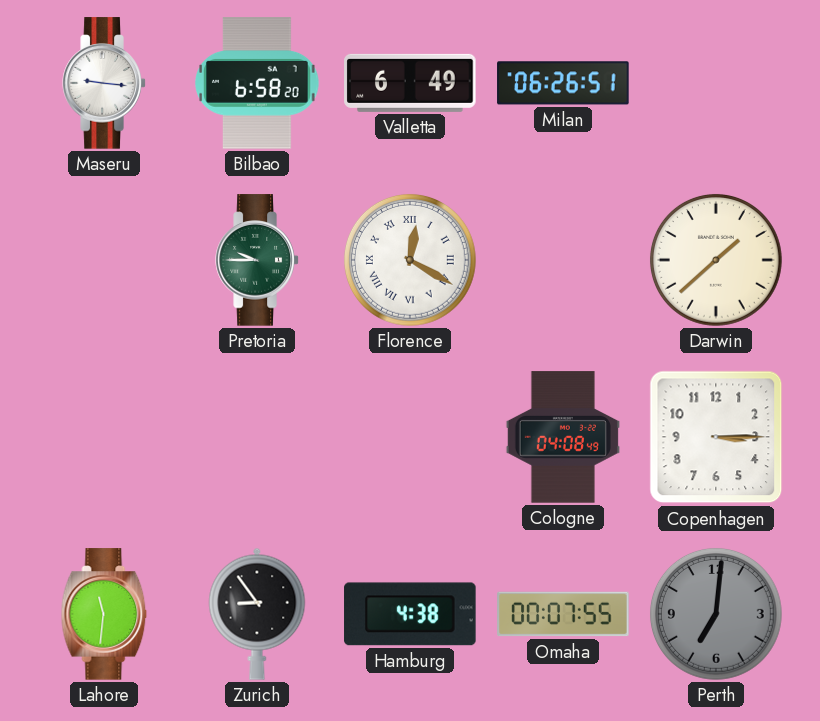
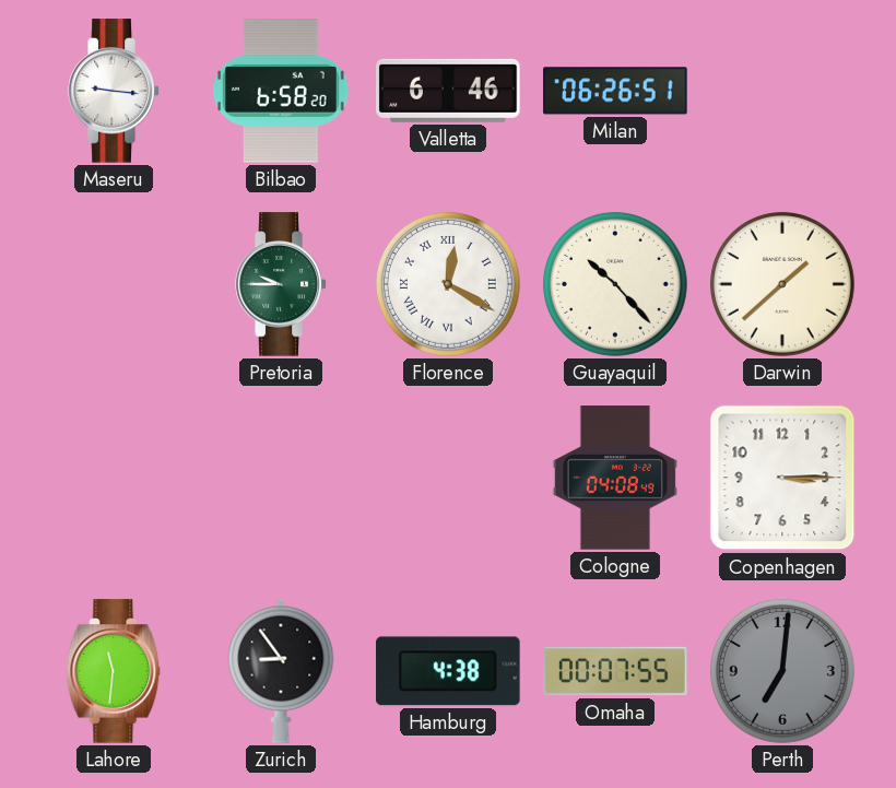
Valletta: 6:49 -> 6:46
Guayaquil: none -> 10:23
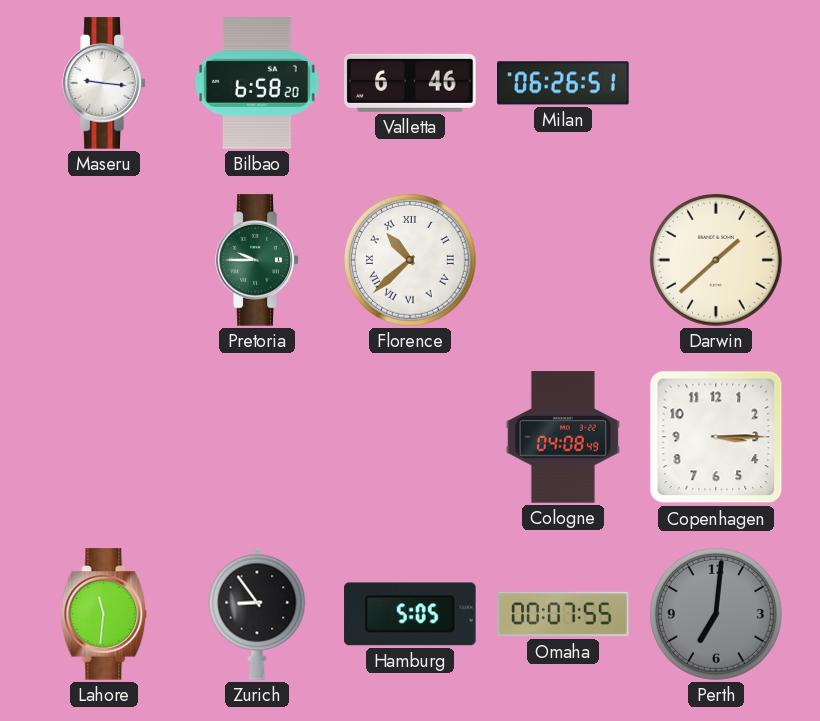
Florence: 12:20 -> 10:38
Guayaquil: 10:23 -> none
Hamburg: 4:38 -> 5:05
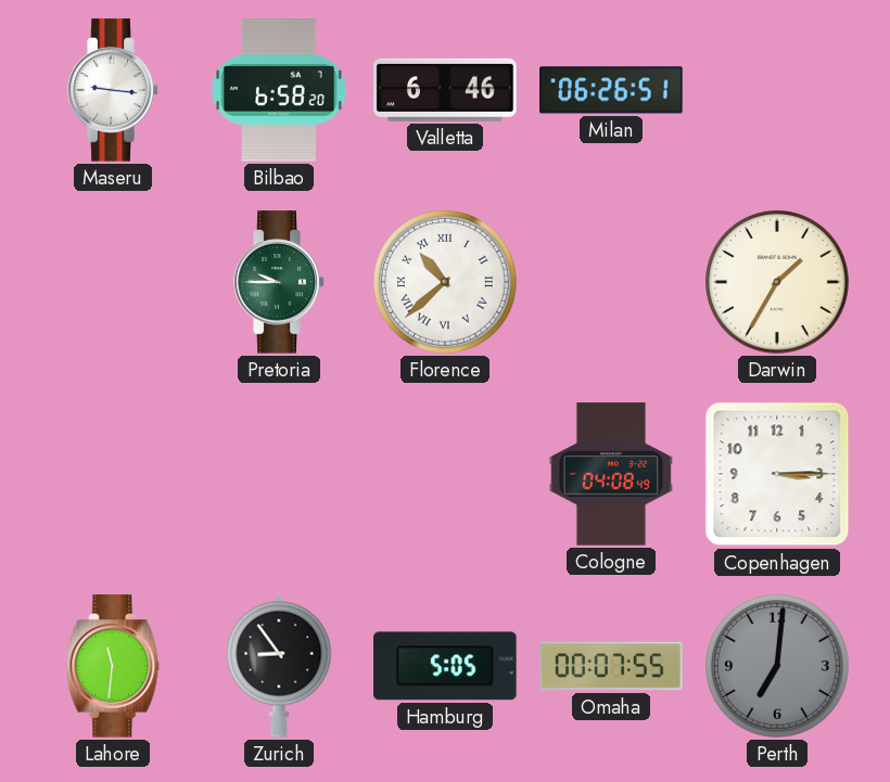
Darwin: 1:38 -> 1:35
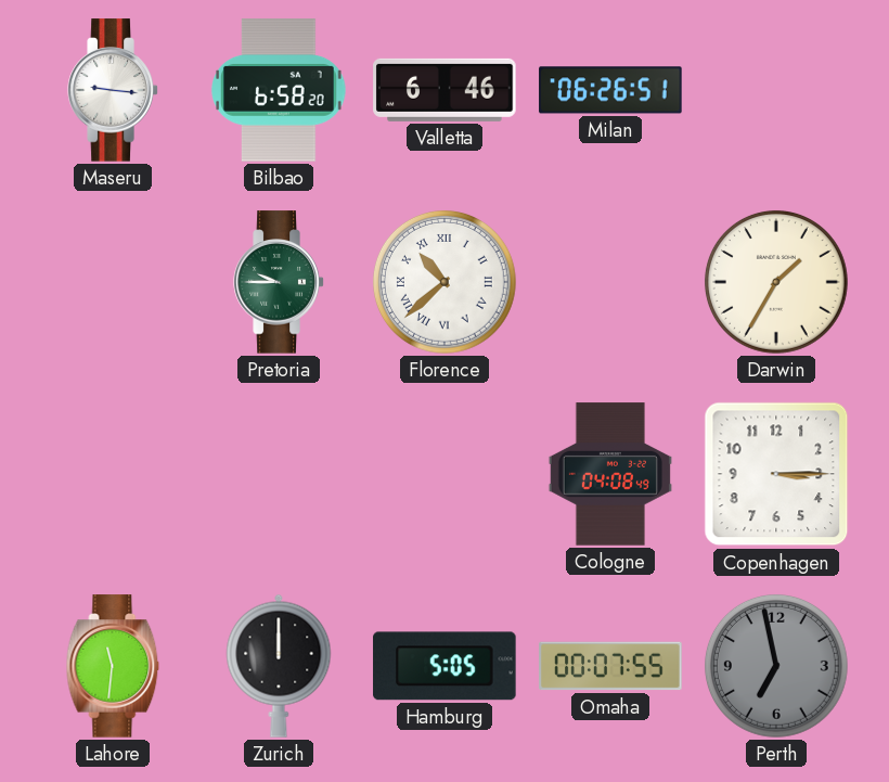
Zurich: 8:54 -> 12:00
Perth: 7:01 -> 6:58
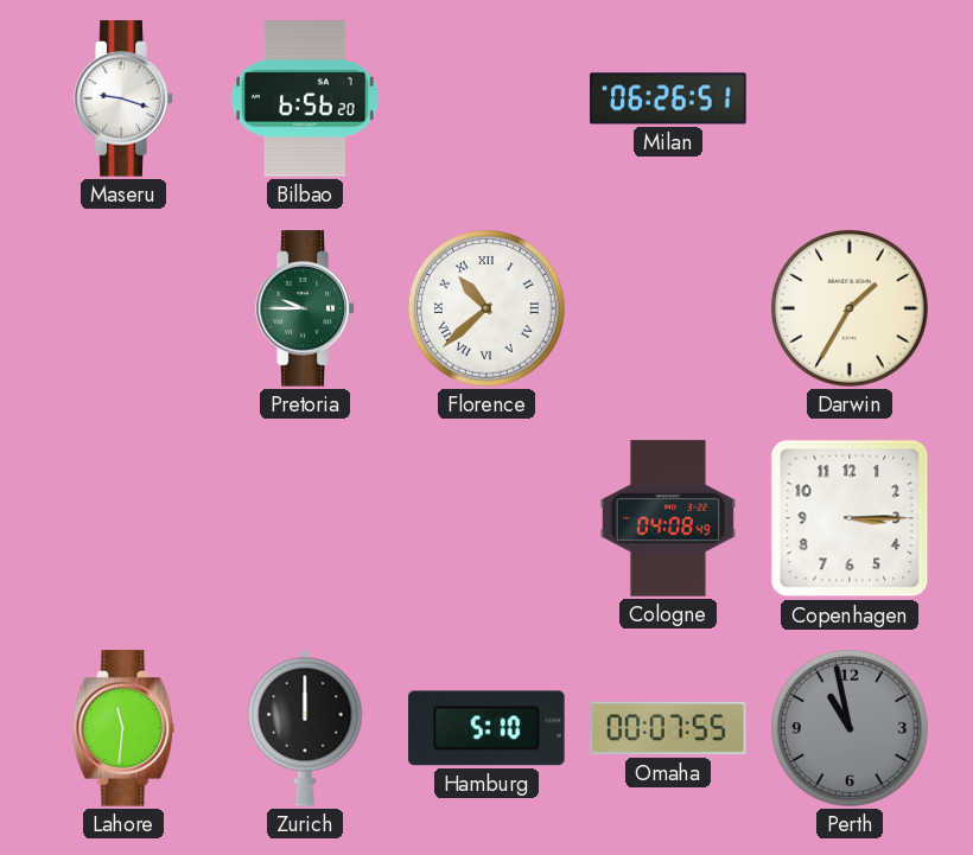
Maseru: 9:16 -> 9:18
Bilbao: 6:58 -> 6:56
Valletta: 6:46 -> none
Hamburg: 5:05 -> 5:10
Perth: 6:58 -> 10:58
